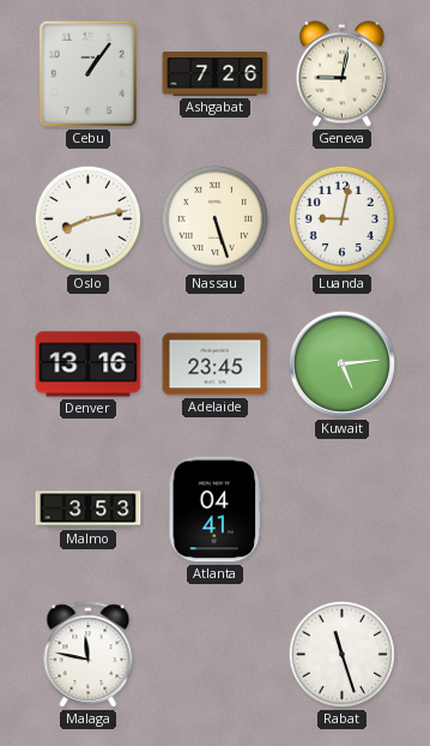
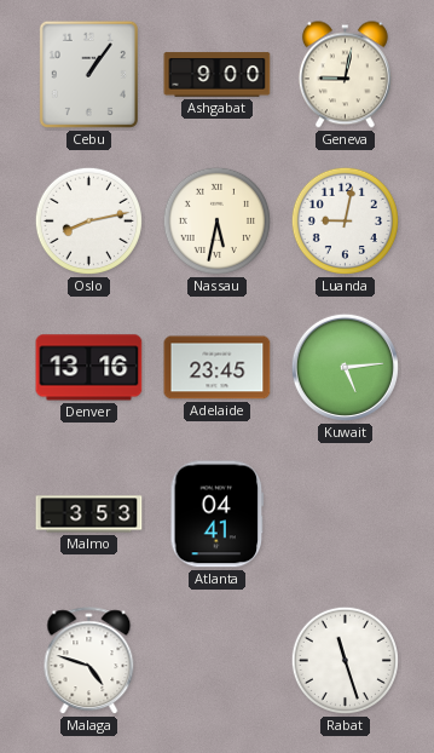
Ashgabat: 7:26 -> 9:00
Nassau: 5:27 -> 5:32
Malaga: 11:47 -> 4:48
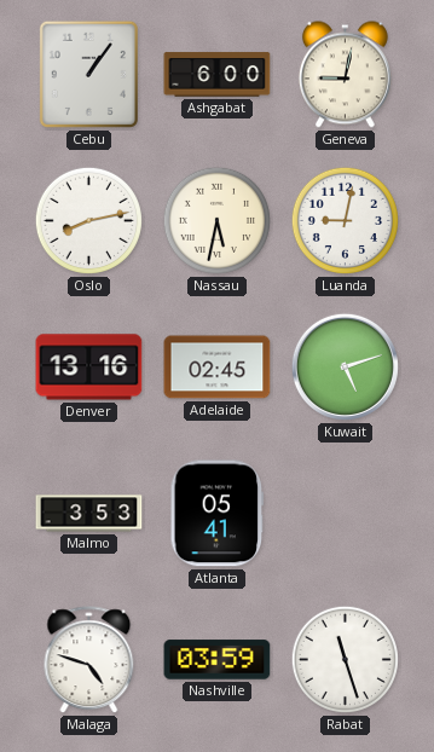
Ashgabat: 9:00 -> 6:00
Adelaide: 23:45 -> 02:45
Kuwait: 5:14 -> 5:12
Atlanta: 04:41 -> 05:41
Nashville: none -> 03:59
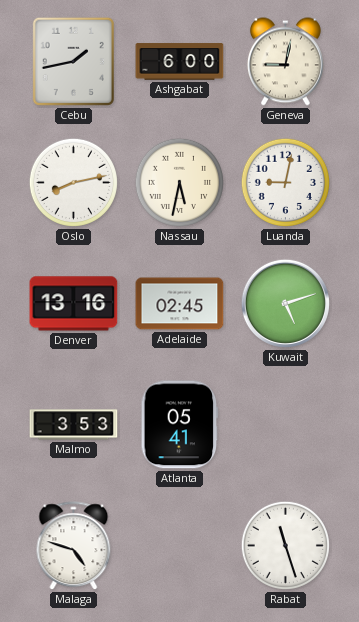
Cebu: 1:06 -> 1:43
Nashville: 03:59 -> none
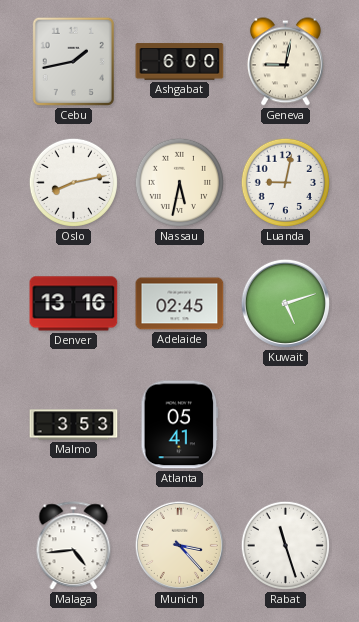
Malaga: 4:48 -> 4:44
Munich: none -> 3:23
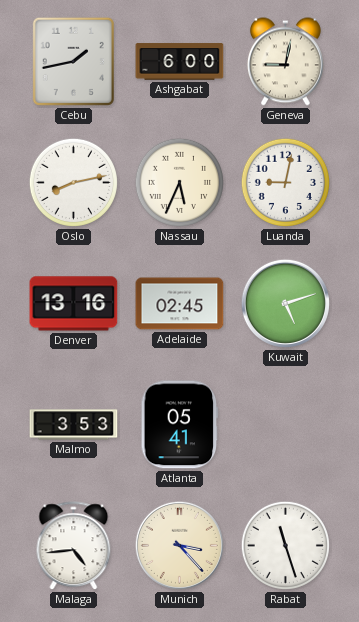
Nassau: 5:32 -> 5:34
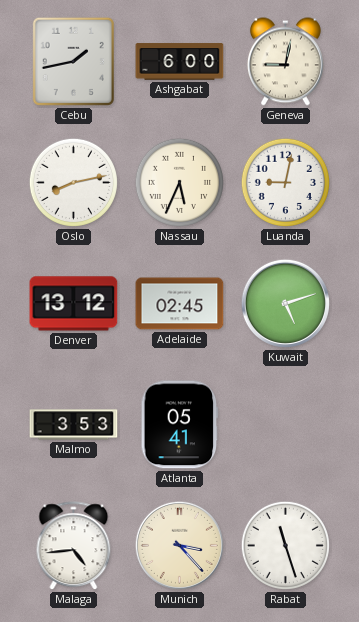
Denver: 13:16 -> 13:12
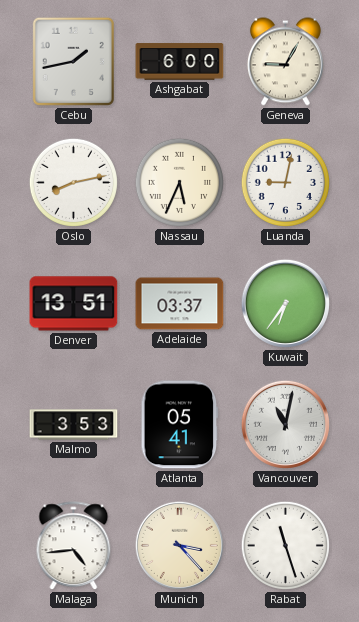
Geneva: 9:02 -> 9:05
Denver: 13:12 -> 13:51
Adelaide: 02:45 -> 03:37
Kuwait: 5:12 -> 6:36
Vancouver: none -> 11:02
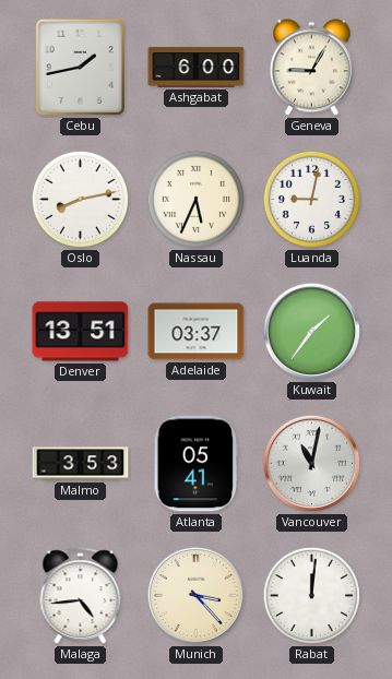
Kuwait: 6:36 -> 1:36
Rabat: 11:27 -> 12:01
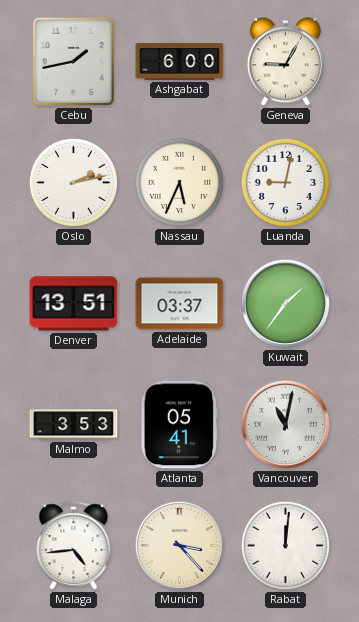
Oslo: 8:13 -> 2:13
